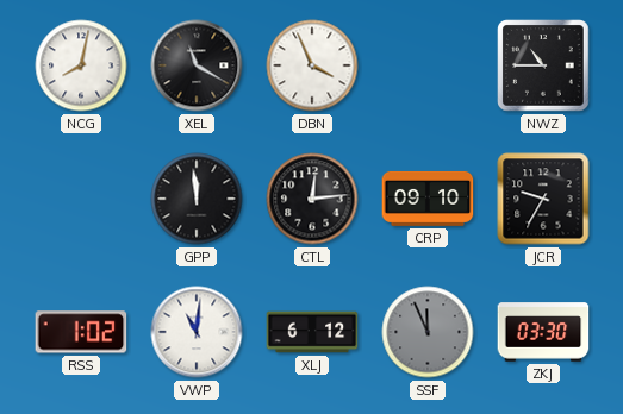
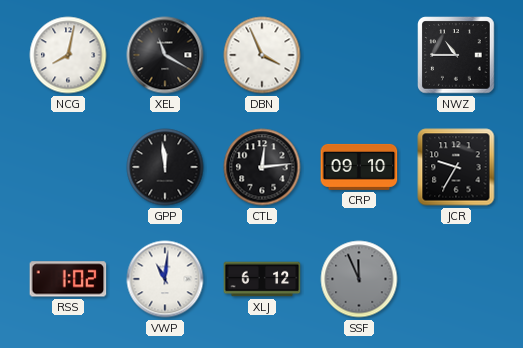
ZKJ: 03:30 -> none
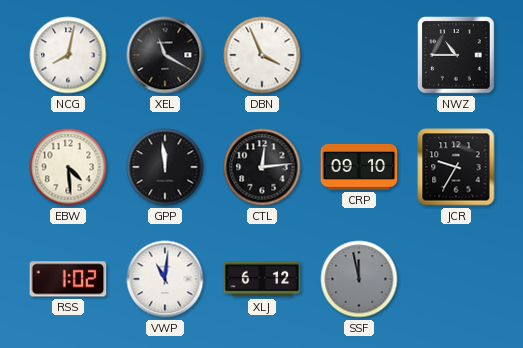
EBW: none -> 4:29
SSF: 11:56 -> 11:58
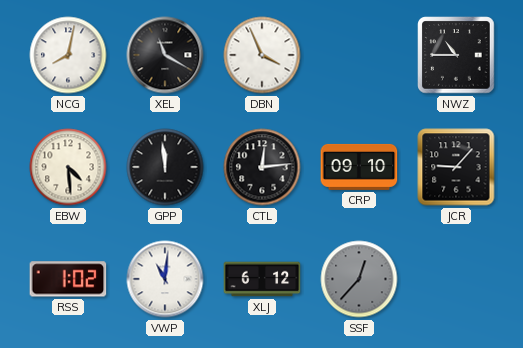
JCR: 9:35 -> 9:07
SSF: 11:58 -> 12:37
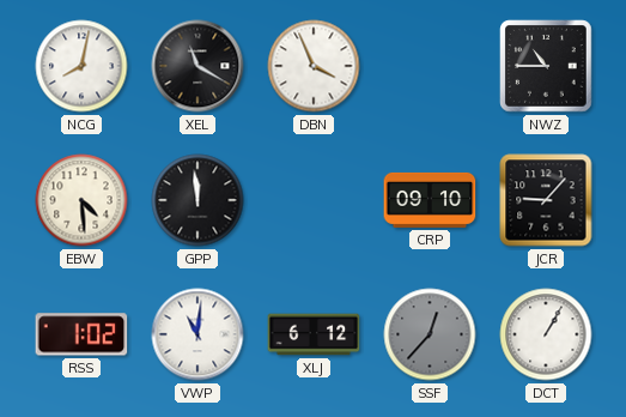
CTL: 12:14 -> none
DCT: none -> 1:05
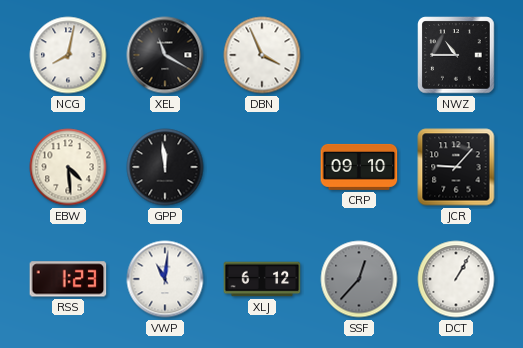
RSS: 1:02 -> 1:23
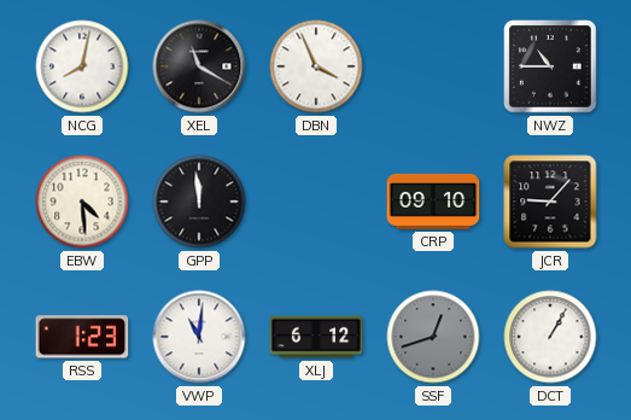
SSF: 12:37 -> 12:42
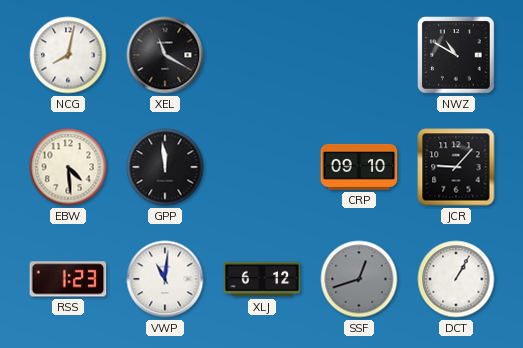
DBN: 3:56 -> none
NWZ: 10:45 -> 10:50
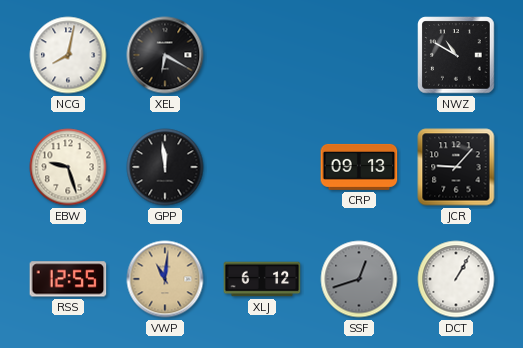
XEL: 11:20 -> 6:20
EBW: 4:29 -> 9:27
CRP: 09:10 -> 09:13
RSS: 1:23 -> 12:55
VWP dial: white -> champagne
